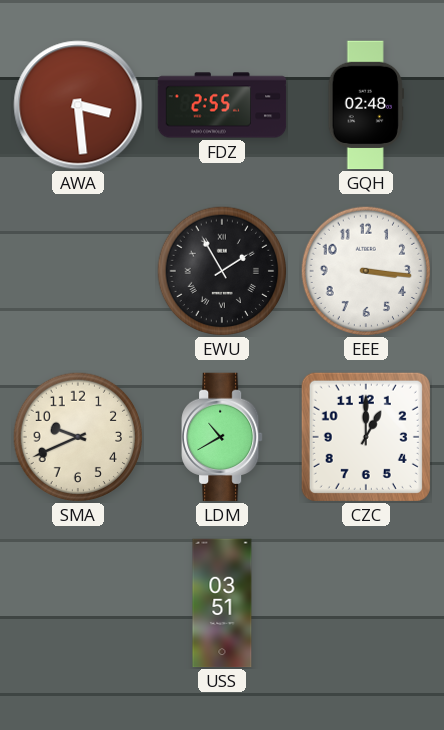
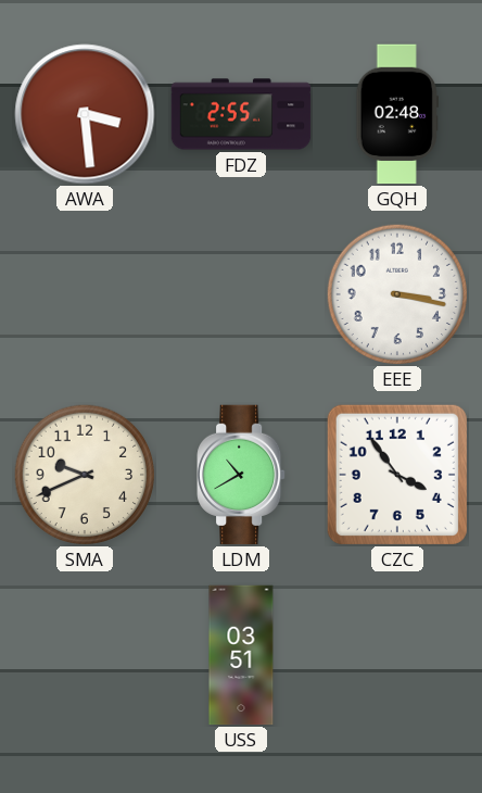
EWU: 1:55 -> none
EEE: 3:16 -> 3:17
CZC: 1:00 -> 3:54
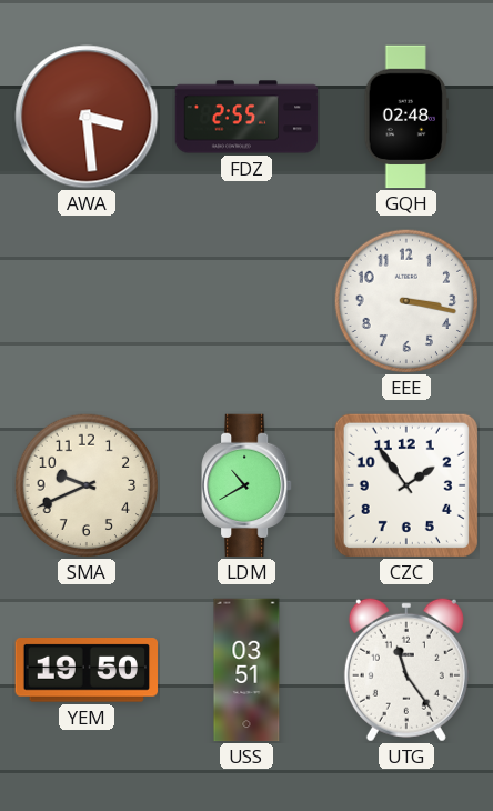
CZC: 3:54 -> 1:54
YEM: none -> 19:50
UTG: none -> 11:24
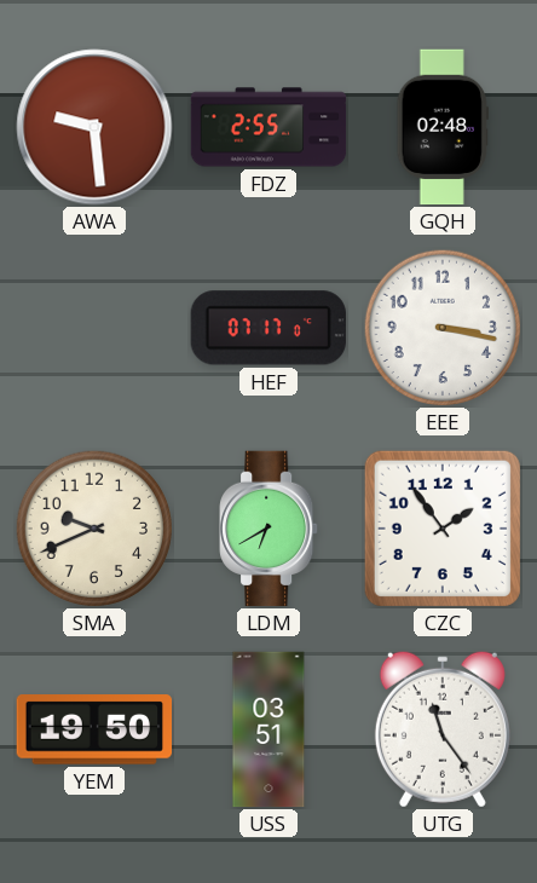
AWA: 3:29 -> 9:29
HEF: none -> 07:17
LDM: 10:40 -> 6:40
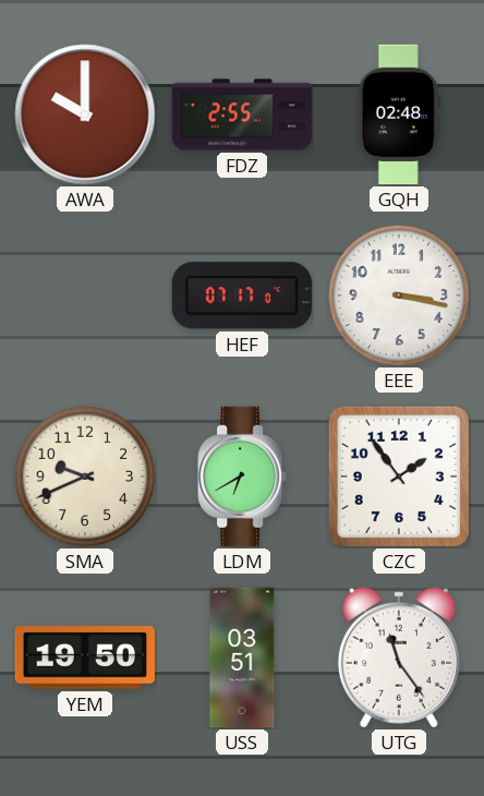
AWA: 9:29 -> 10:00
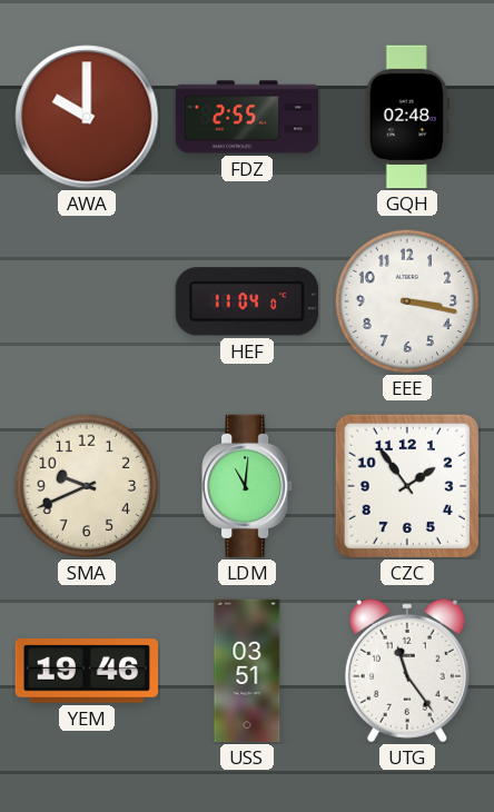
HEF: 07:17 -> 11:04
LDM: 6:40 -> 11:01
YEM: 19:50 -> 19:46
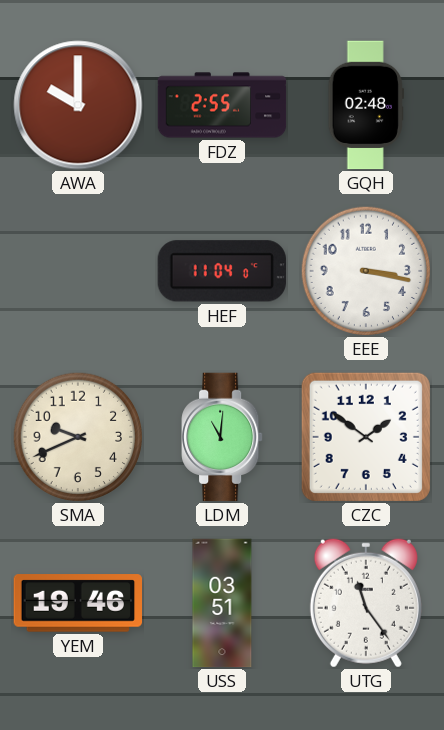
CZC: 1:54 -> 1:51
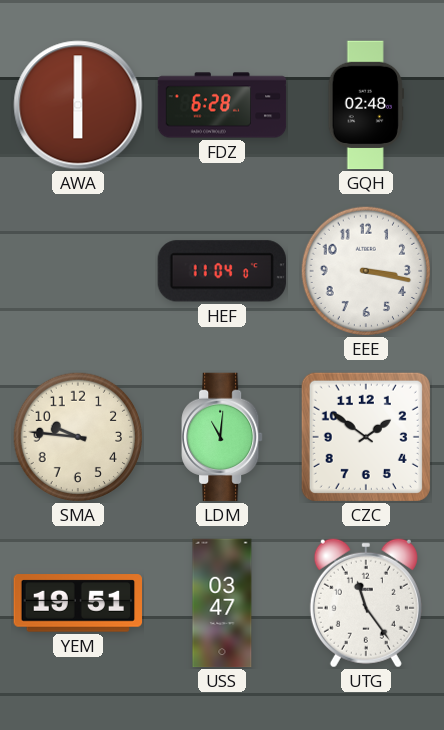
AWA: 10:00 -> 6:00
FDZ: 2:55 -> 6:28
SMA: 9:41 -> 9:46
YEM: 19:46 -> 19:51
USS: 03:51 -> 03:47
